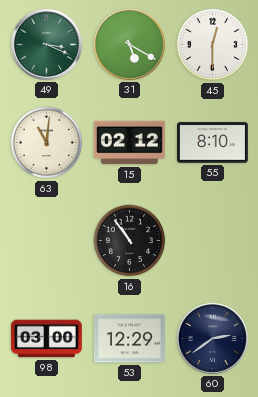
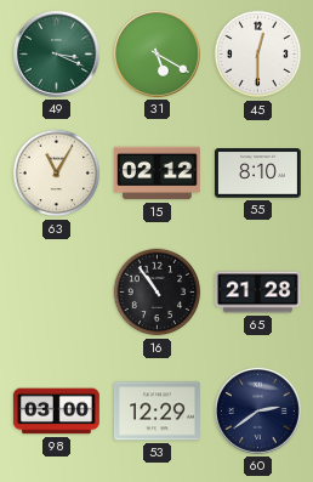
63: 11:01 -> 11:05
65: none -> 21:28
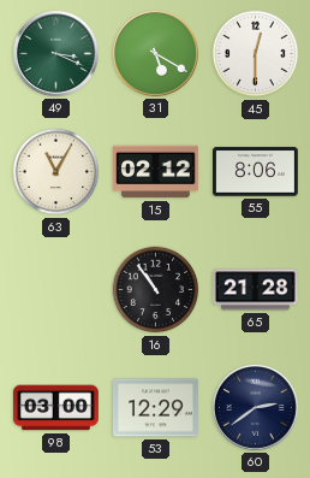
55: 8:10 -> 8:06
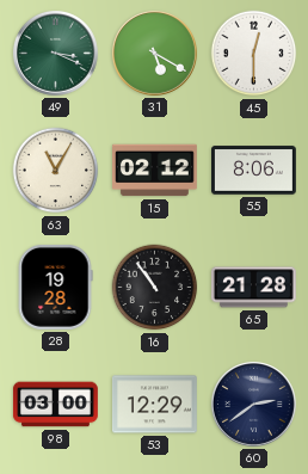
28: none -> 19:28
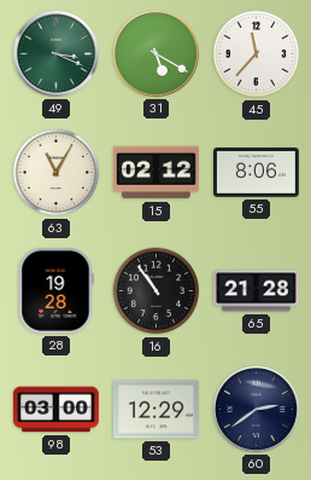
45: 12:30 -> 11:37
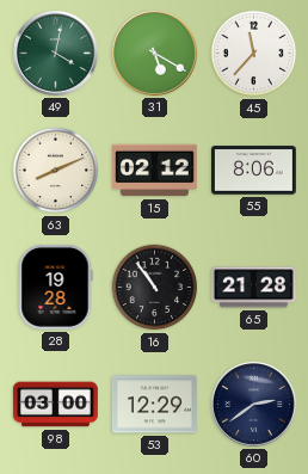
49: 3:19 -> 4:02
63: 11:05 -> 8:11
